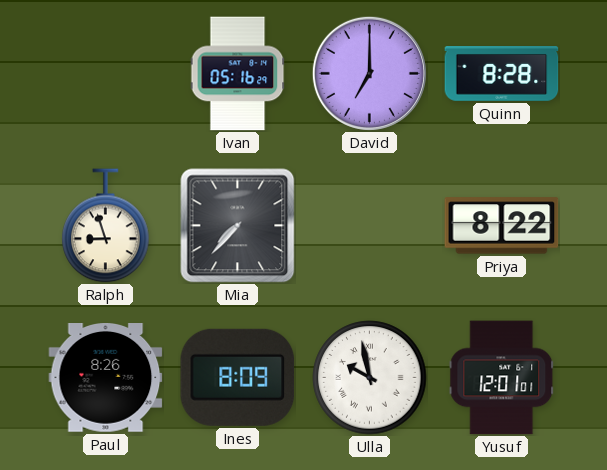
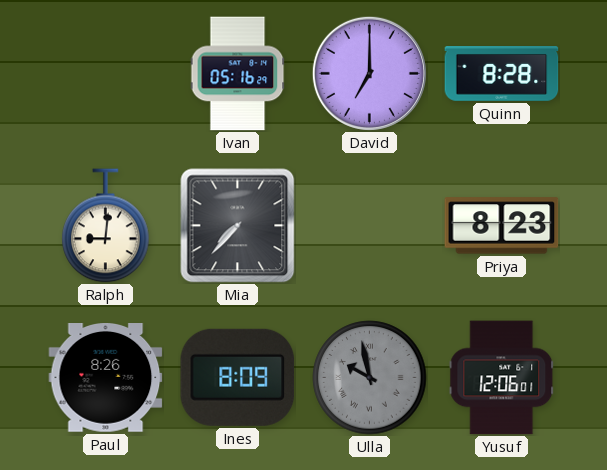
Ralph: 8:57 -> 9:01
Priya: 8:22 -> 8:23
Ulla dial: white -> grey
Yusuf: 12:01 -> 12:06
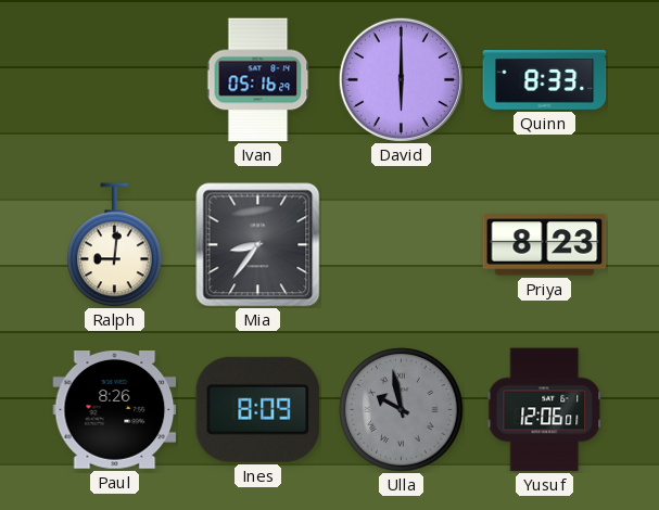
David: 7:00 -> 6:00
Quinn: 8:28 -> 8:33
Mia: 7:37 -> 8:36
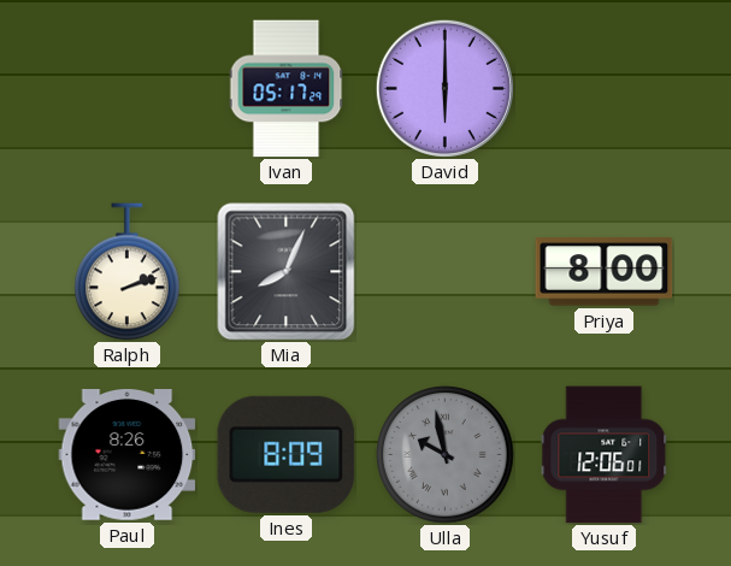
Ivan: 05:16 -> 05:17
Quinn: 8:33 -> none
Ralph: 9:01 -> 2:12
Mia: 8:36 -> 8:04
Priya: 8:23 -> 8:00
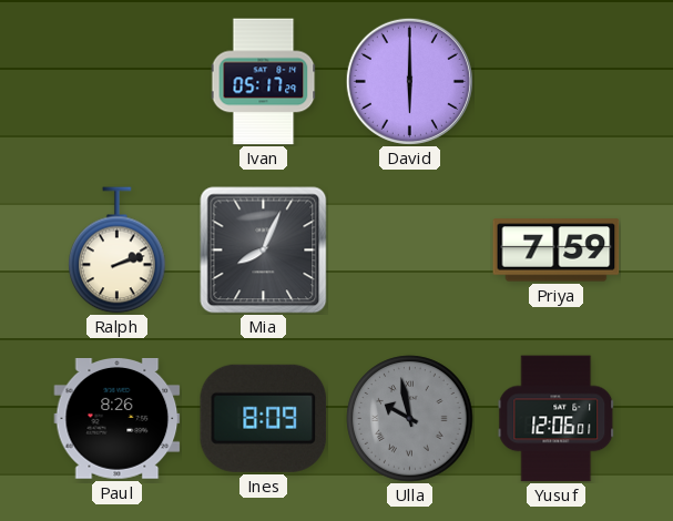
Priya: 8:00 -> 7:59
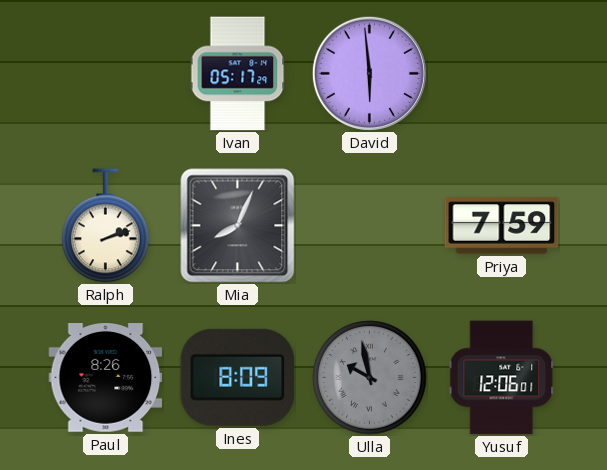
David: 6:00 -> 5:59
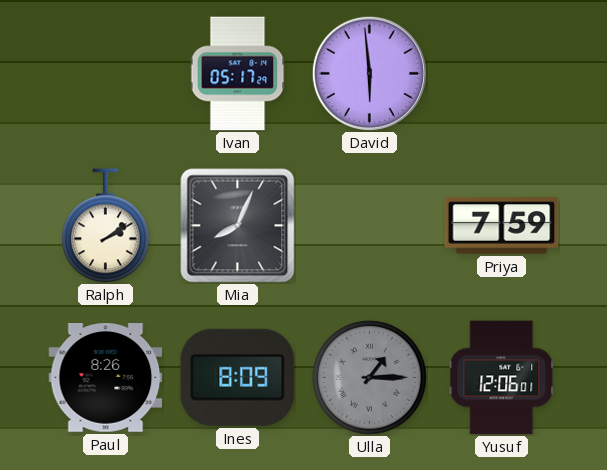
Ralph: 2:12 -> 2:09
Ulla: 9:58 -> 1:15
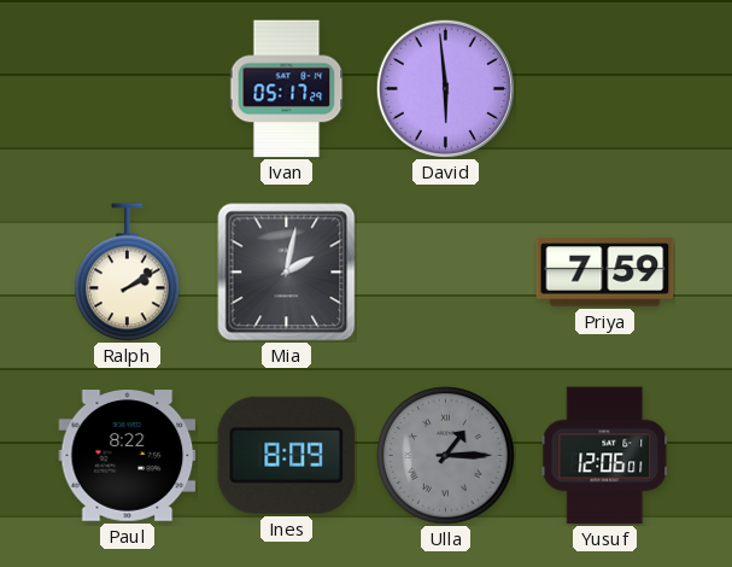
Mia: 8:04 -> 2:02
Paul: 8:26 -> 8:22
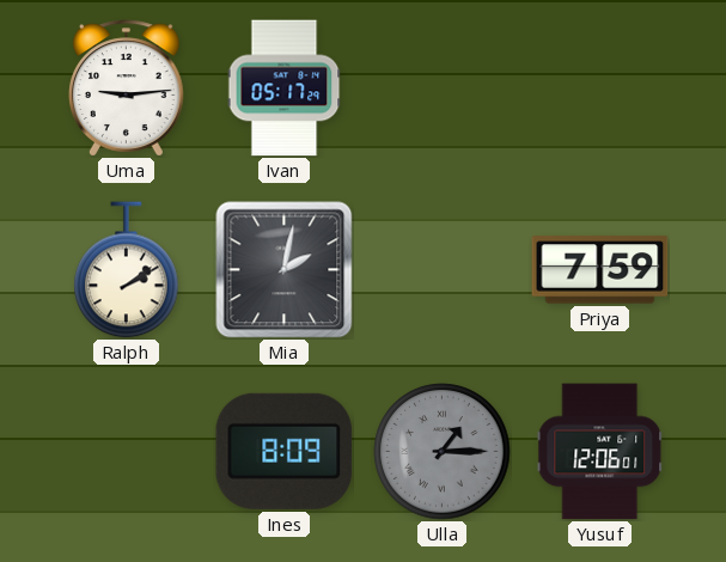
Uma: none -> 9:14
David: 5:59 -> none
Paul: 8:22 -> none
